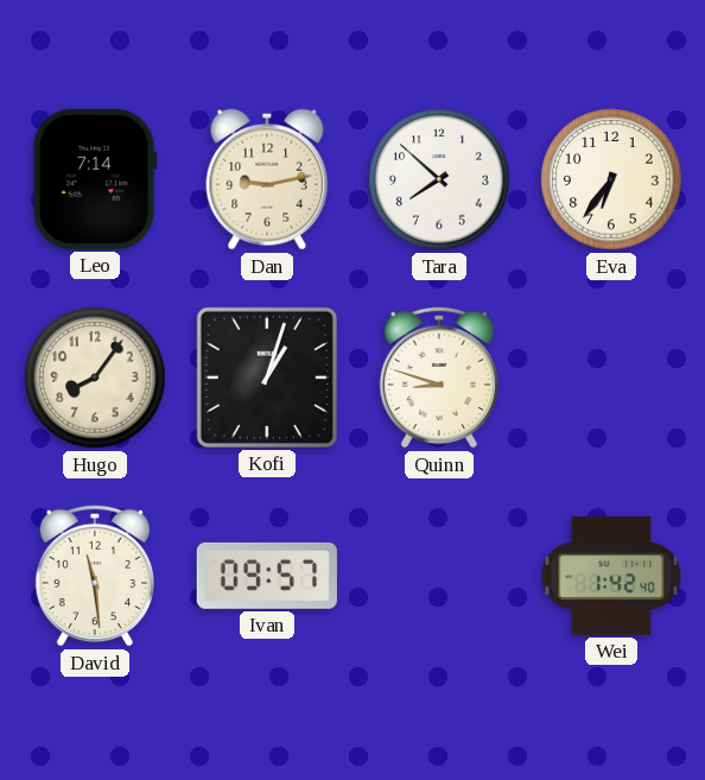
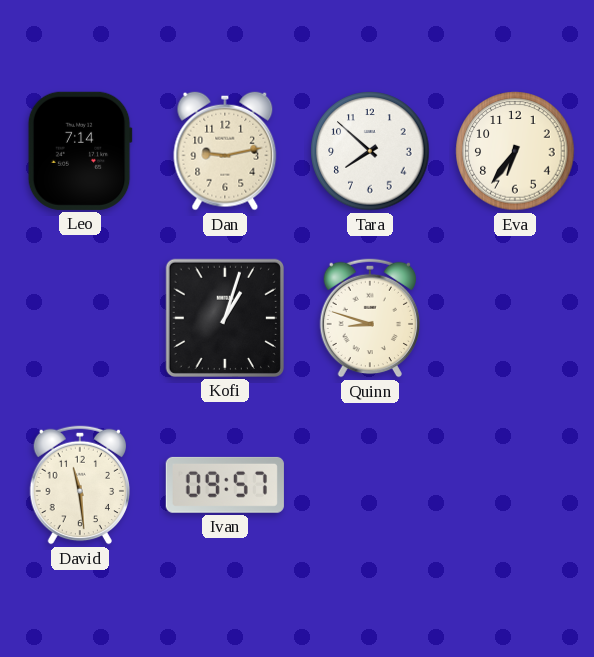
Hugo: 8:06 -> none
Wei: 1:42 -> none
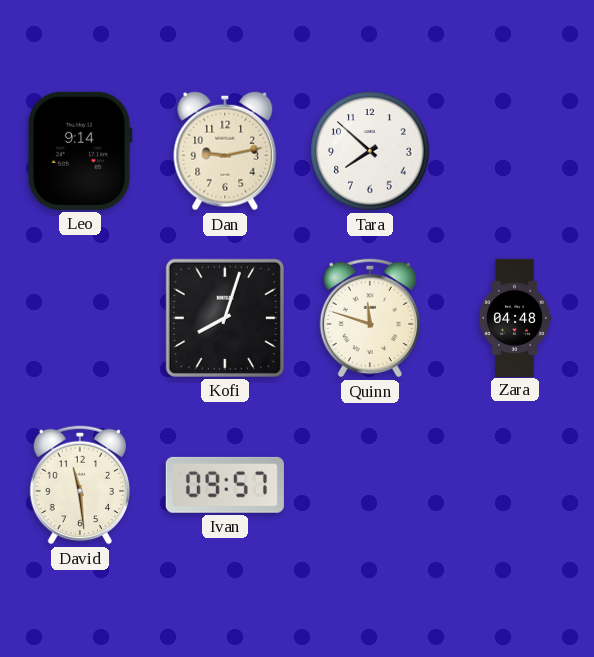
Leo: 7:14 -> 9:14
Eva: 6:36 -> none
Kofi: 1:03 -> 8:03
Quinn: 8:48 -> 11:48
Zara: none -> 04:48
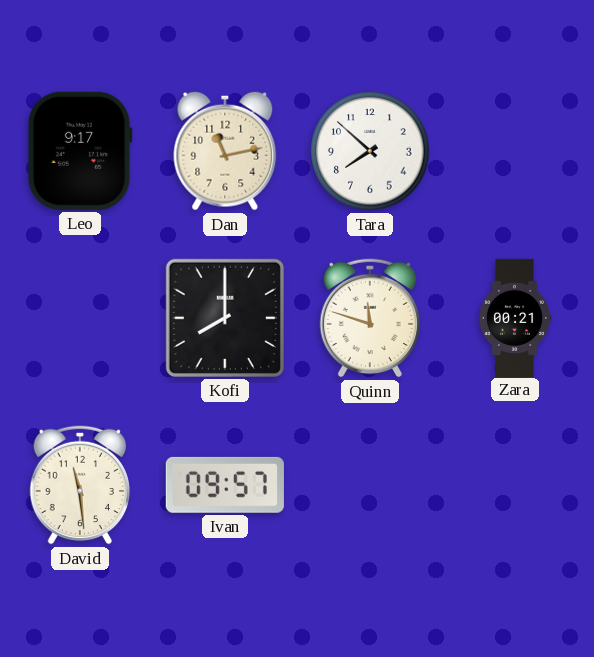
Leo: 9:14 -> 9:17
Dan: 9:13 -> 11:13
Kofi: 8:03 -> 8:00
Zara: 04:48 -> 00:21
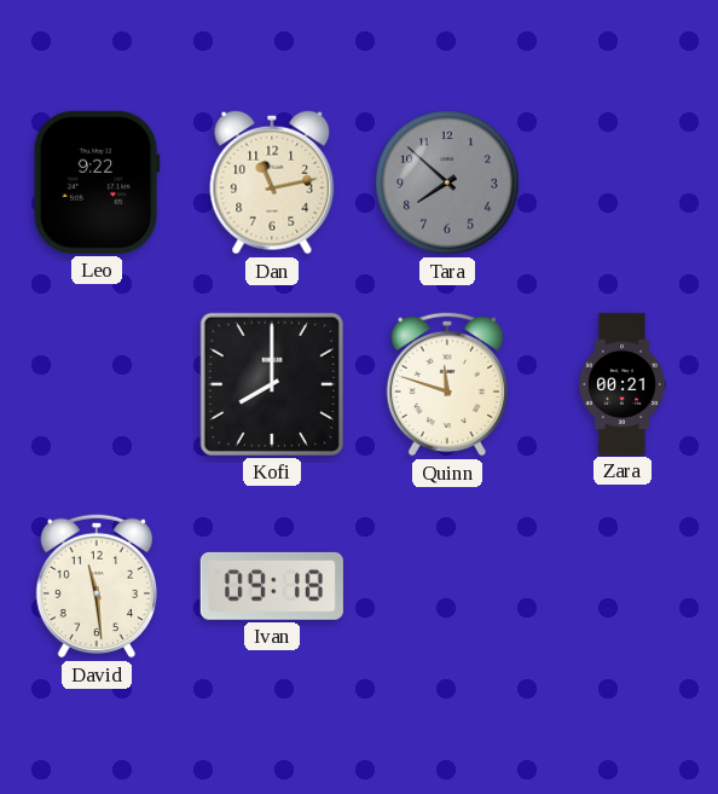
Leo: 9:17 -> 9:22
Tara dial: white -> grey
Ivan: 09:57 -> 09:18
